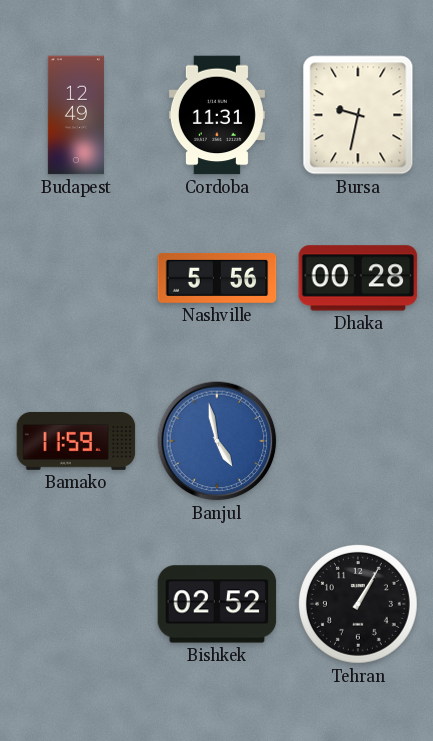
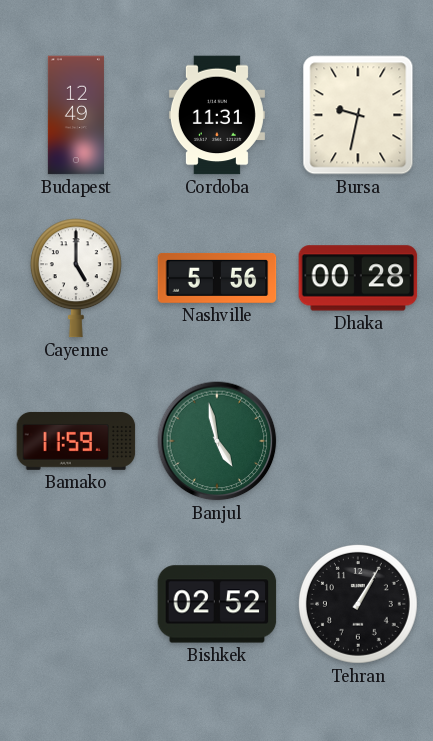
Cayenne: none -> 5:00
Banjul dial: blue -> green
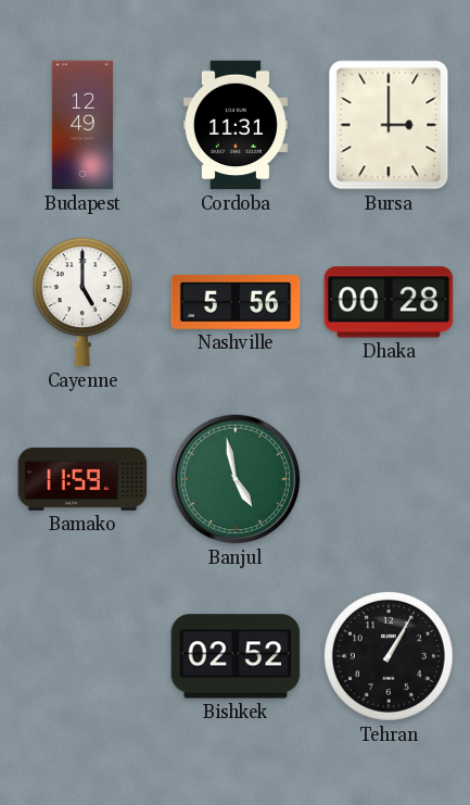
Bursa: 9:32 -> 3:00
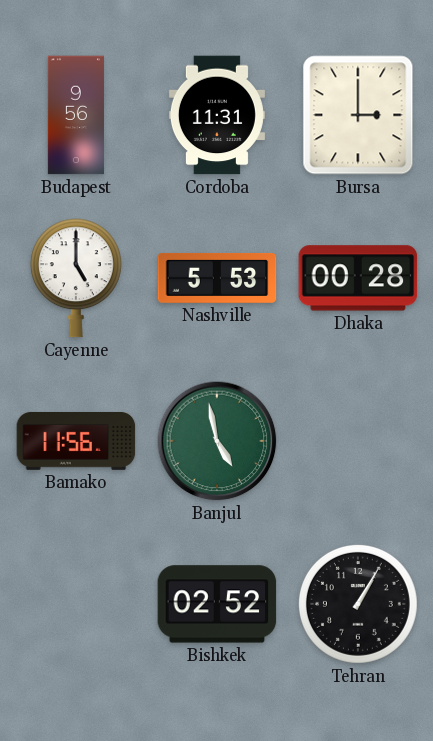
Budapest: 12:49 -> 9:56
Nashville: 5:56 -> 5:53
Bamako: 11:59 -> 11:56
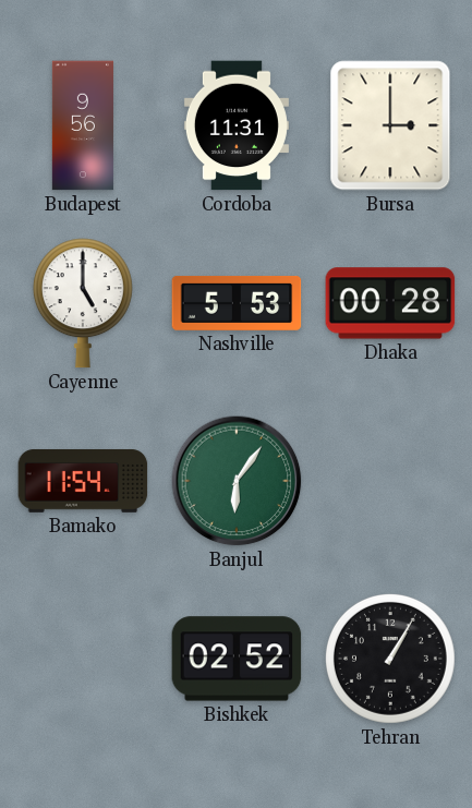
Bamako: 11:56 -> 11:54
Banjul: 4:58 -> 6:06
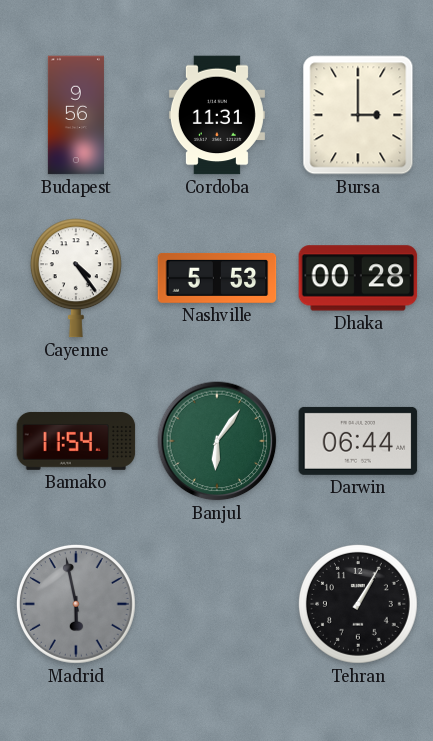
Cayenne: 5:00 -> 4:24
Darwin: none -> 06:44
Madrid: none -> 5:58
Bishkek: 02:52 -> none
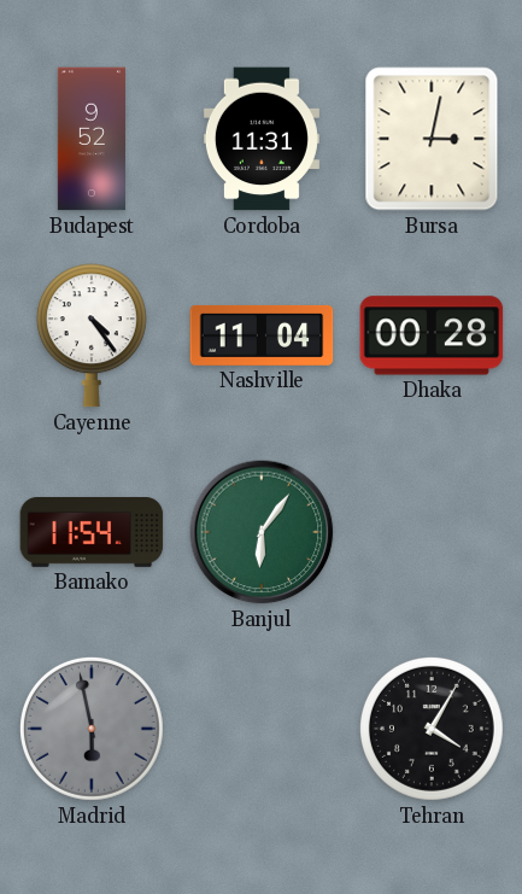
Budapest: 9:56 -> 9:52
Bursa: 3:00 -> 3:02
Nashville: 5:53 -> 11:04
Darwin: 06:44 -> none
Tehran: 1:05 -> 4:05
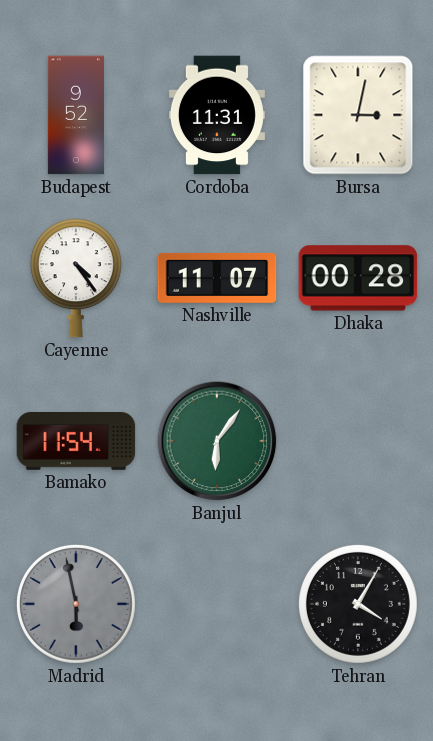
Nashville: 11:04 -> 11:07
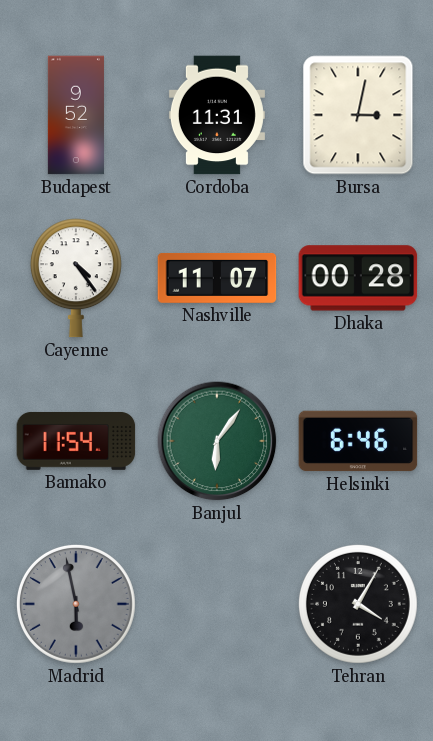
Helsinki: none -> 6:46
